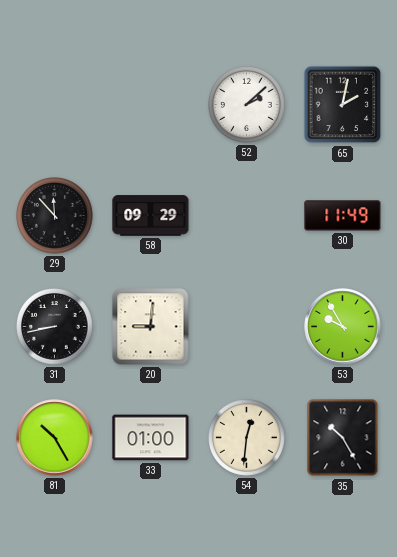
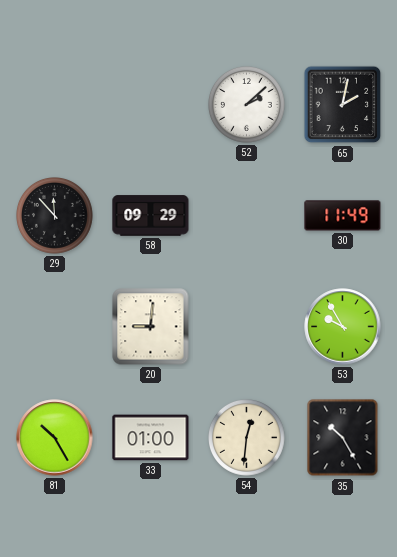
31: 8:43 -> none
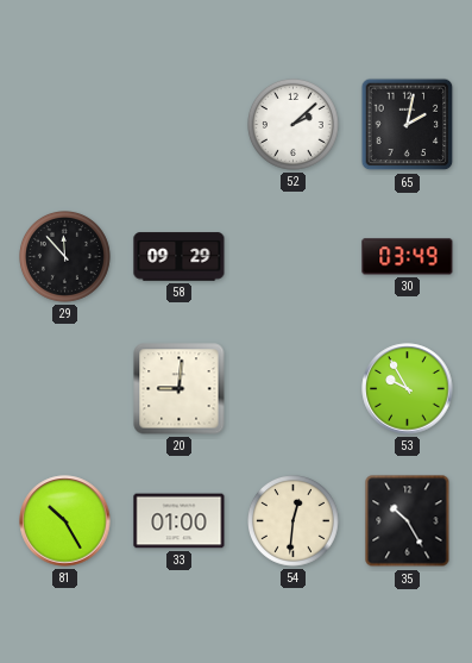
30: 11:49 -> 03:49
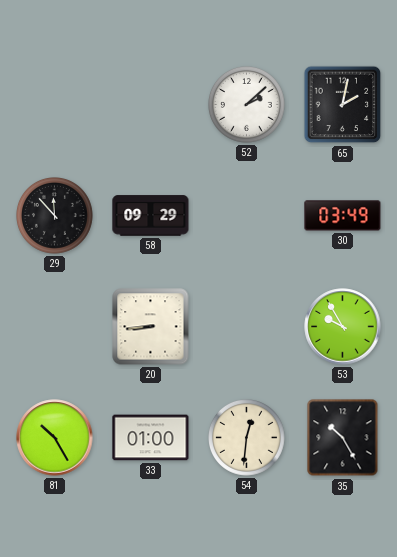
20: 9:01 -> 8:44
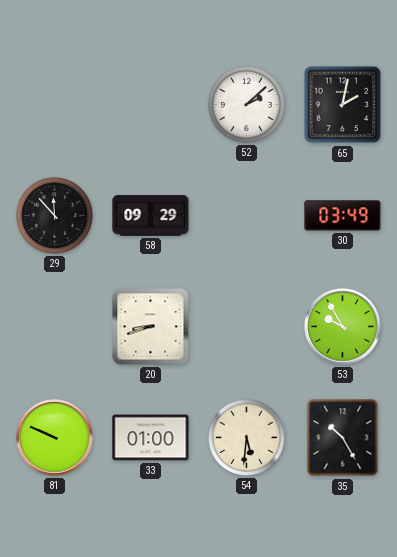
20: 8:44 -> 8:42
81: 10:25 -> 9:49
54: 12:31 -> 5:31
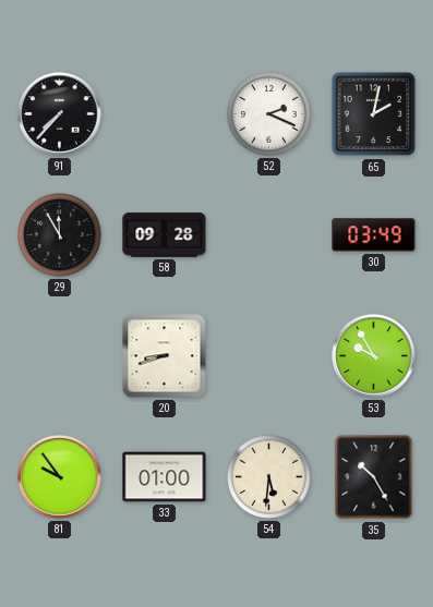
91: none -> 7:37
52: 2:08 -> 2:19
29: 11:53 -> 11:55
58: 09:29 -> 09:28
81: 9:49 -> 9:54
